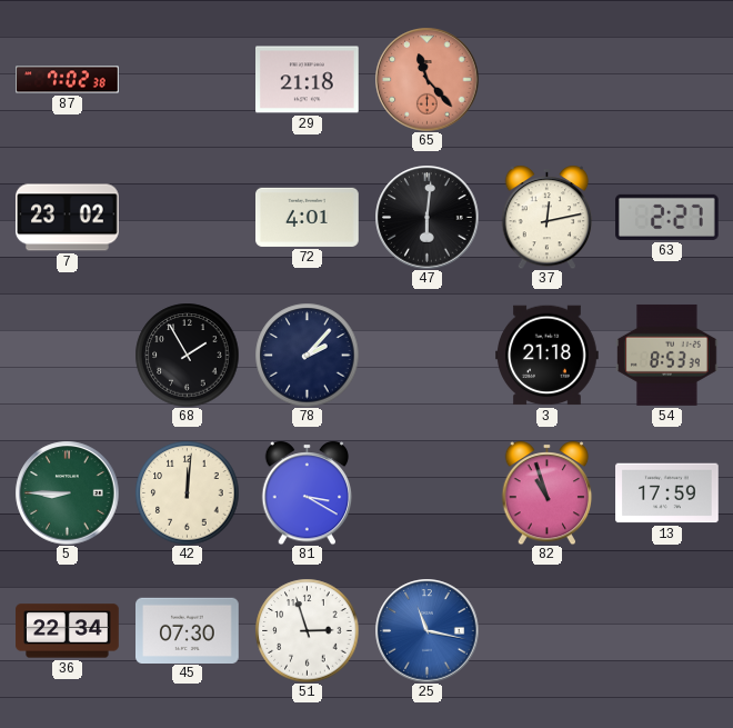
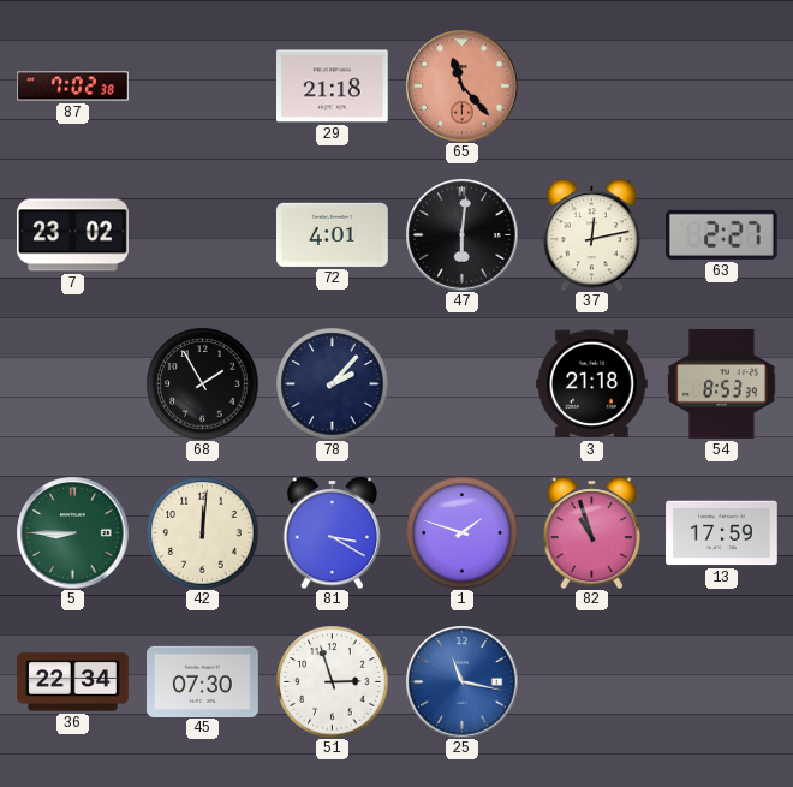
1: none -> 1:48
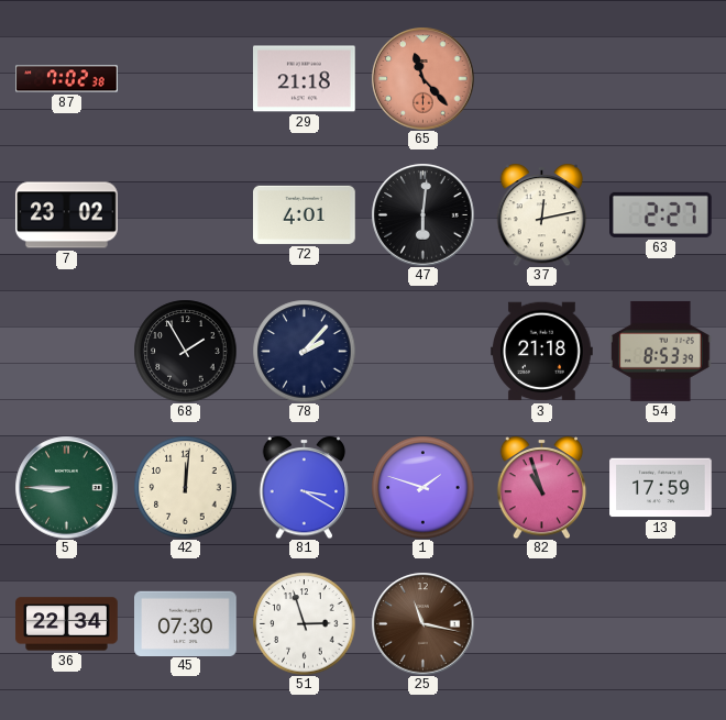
25 dial: blue -> brown
